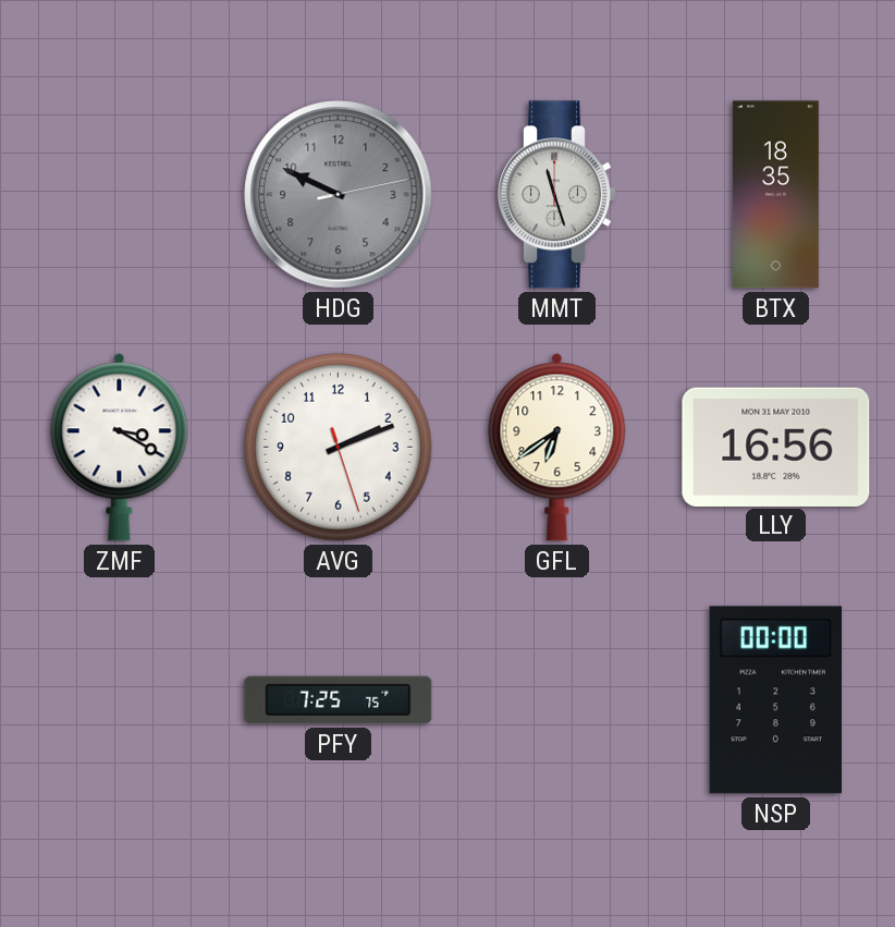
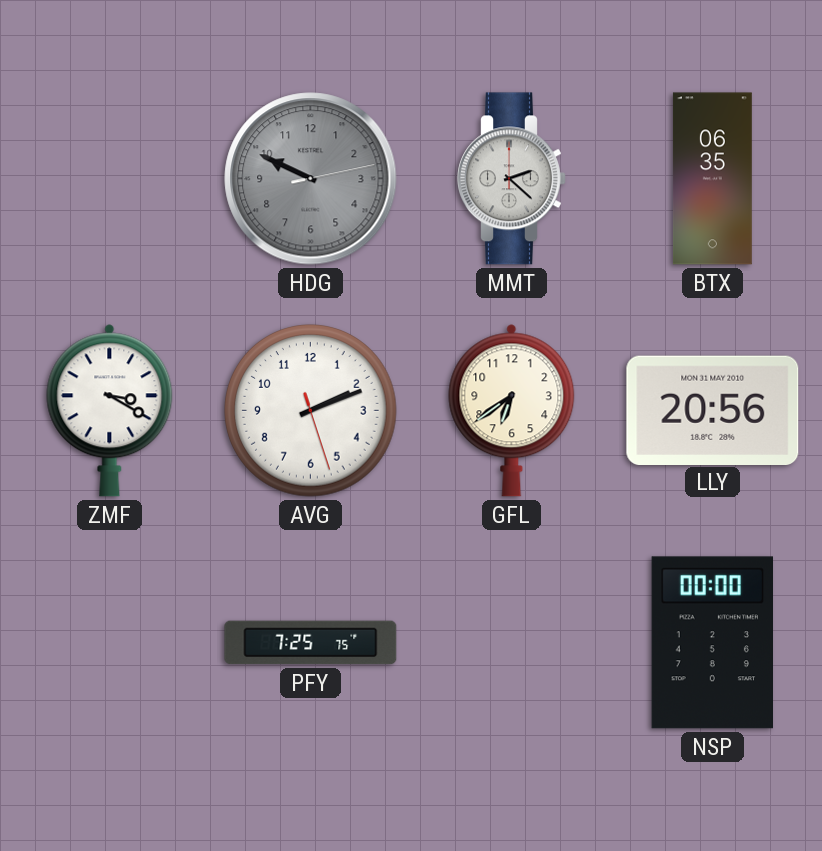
MMT: 11:27 -> 2:22
BTX: 18:35 -> 06:35
LLY: 16:56 -> 20:56
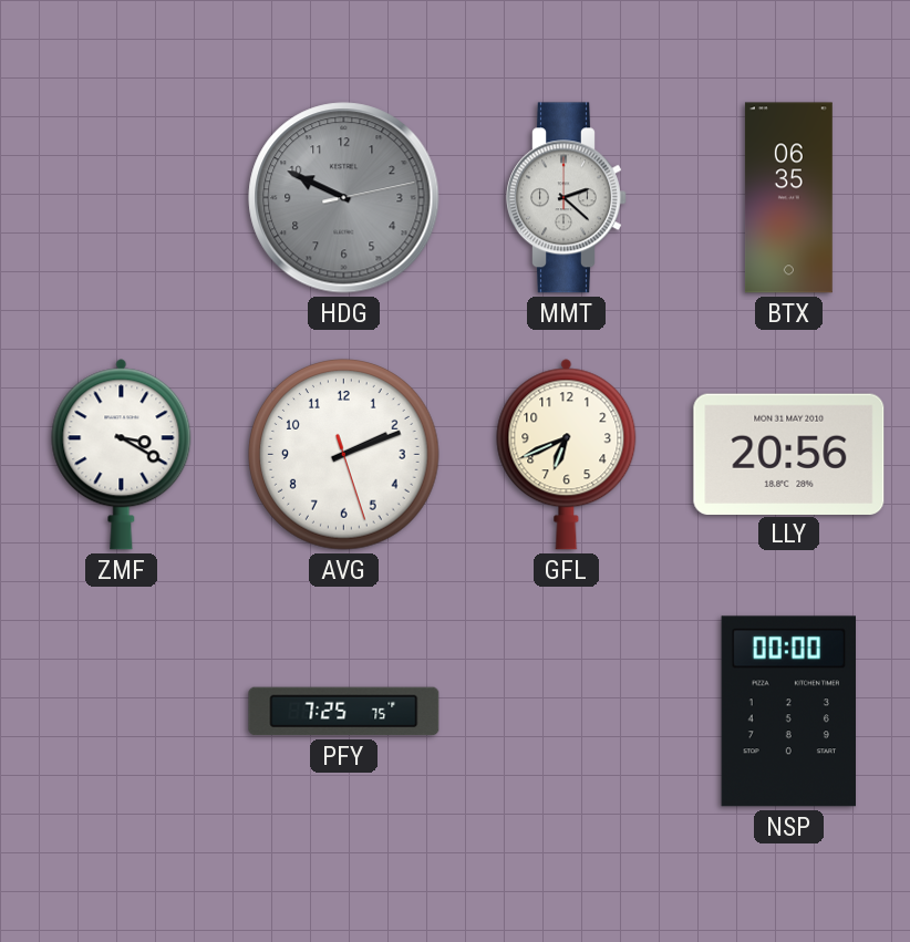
GFL: 6:39 -> 6:41
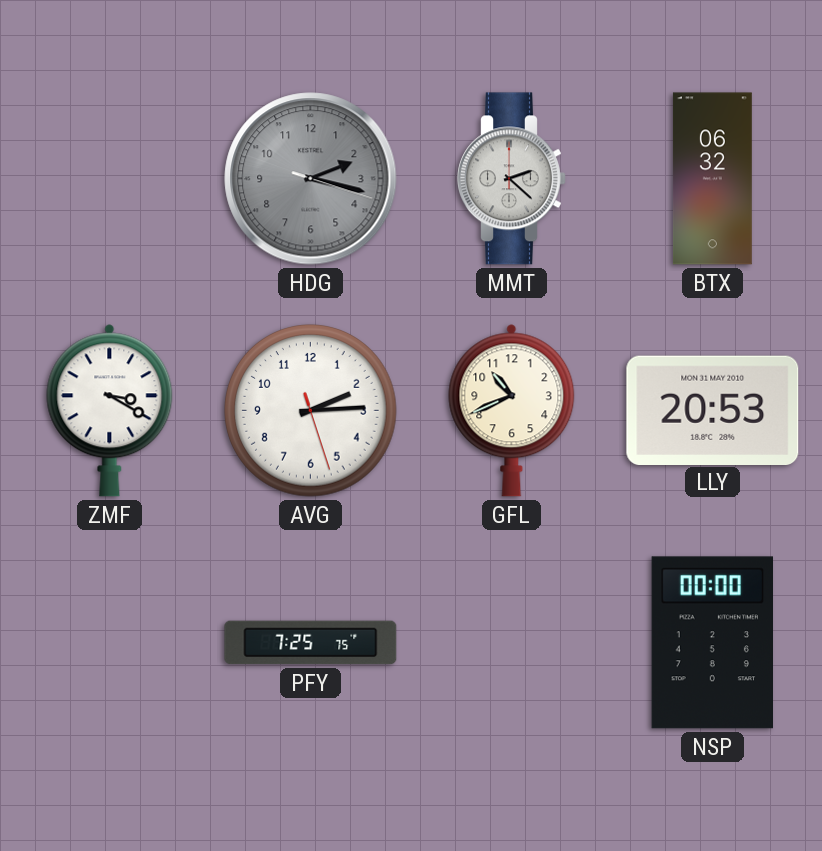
HDG: 9:49 -> 2:17
BTX: 06:35 -> 06:32
AVG: 2:11 -> 2:14
GFL: 6:41 -> 10:41
LLY: 20:56 -> 20:53
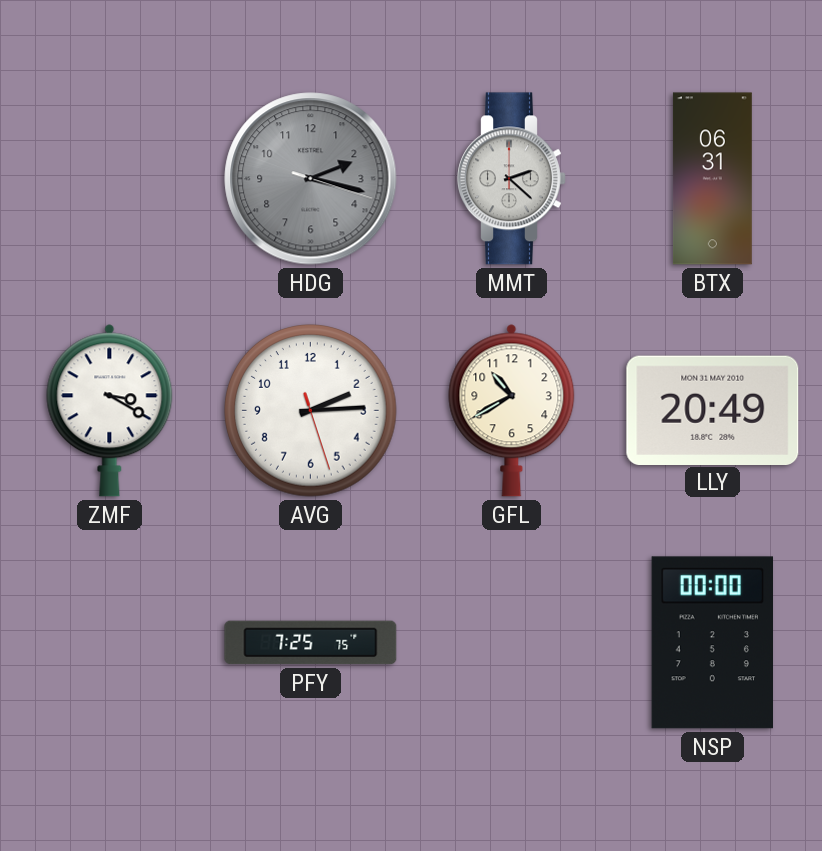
BTX: 06:32 -> 06:31
GFL: 10:41 -> 10:40
LLY: 20:53 -> 20:49
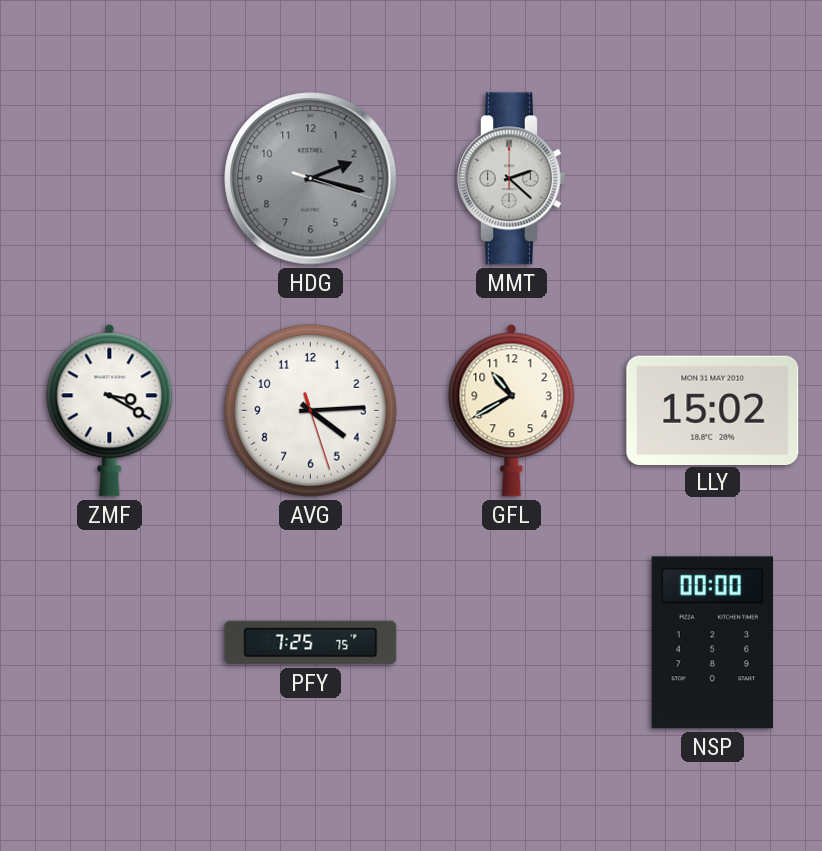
BTX: 06:31 -> none
AVG: 2:14 -> 4:14
LLY: 20:49 -> 15:02
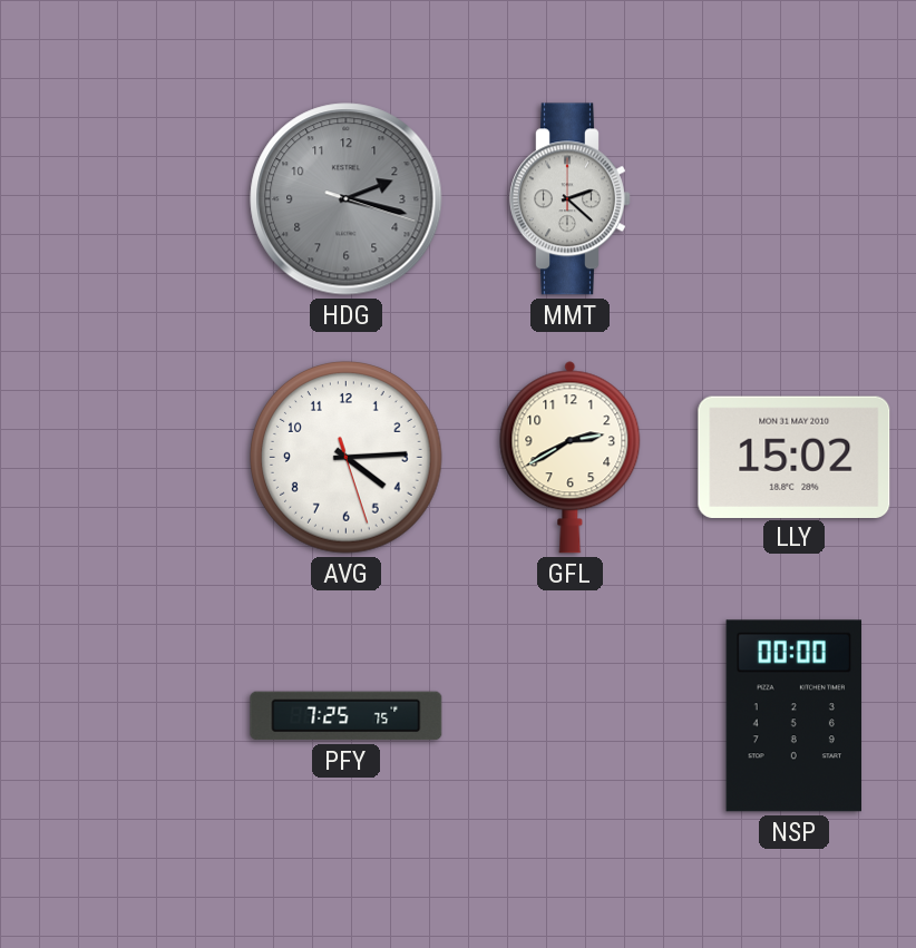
ZMF: 3:20 -> none
GFL: 10:40 -> 2:40
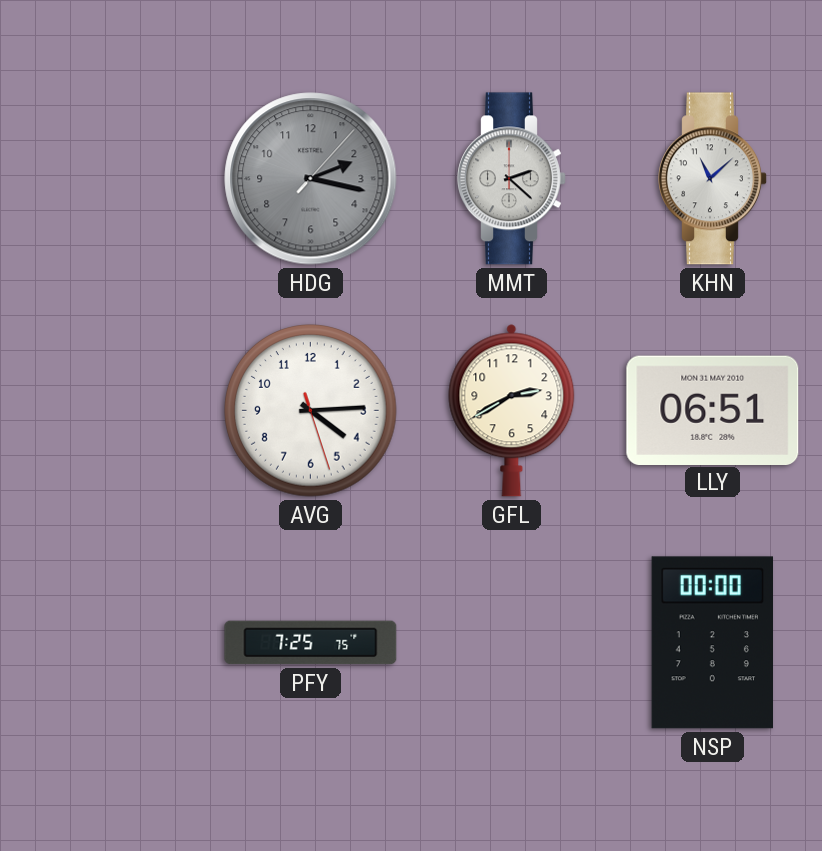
HDG: 2:17:18 -> 2:17:07
KHN: none -> 11:08
LLY: 15:02 -> 06:51
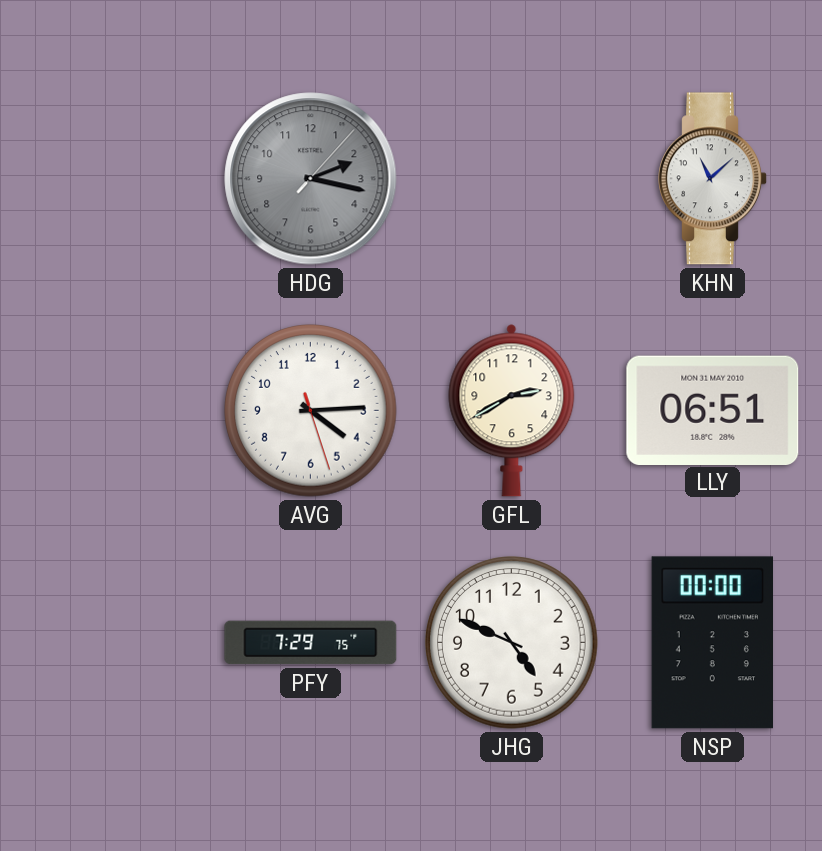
MMT: 2:22 -> none
PFY: 7:25 -> 7:29
JHG: none -> 4:49
